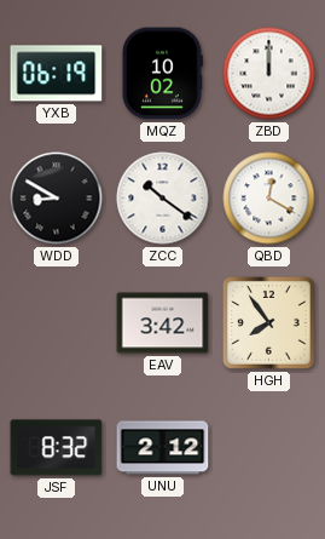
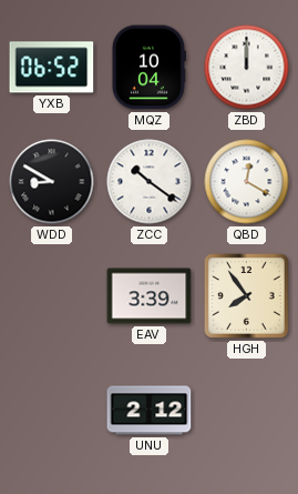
YXB: 06:19 -> 06:52
MQZ: 10:02 -> 10:04
EAV: 3:42 -> 3:39
JSF: 8:32 -> none
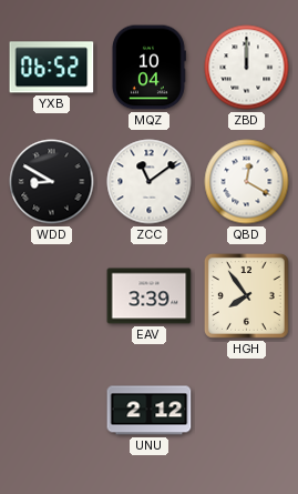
ZCC: 10:21 -> 11:09
